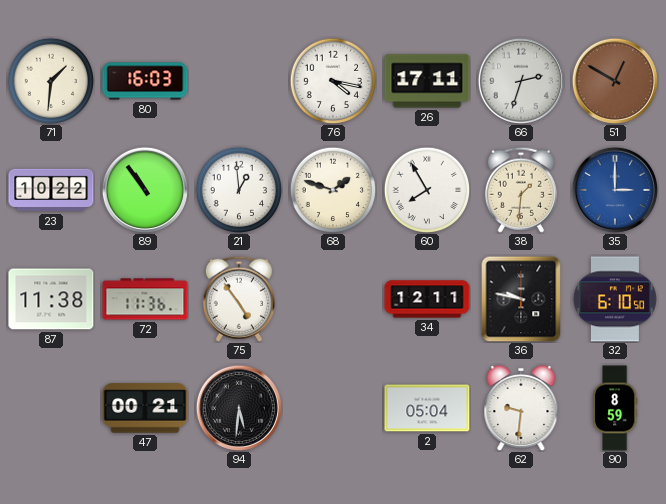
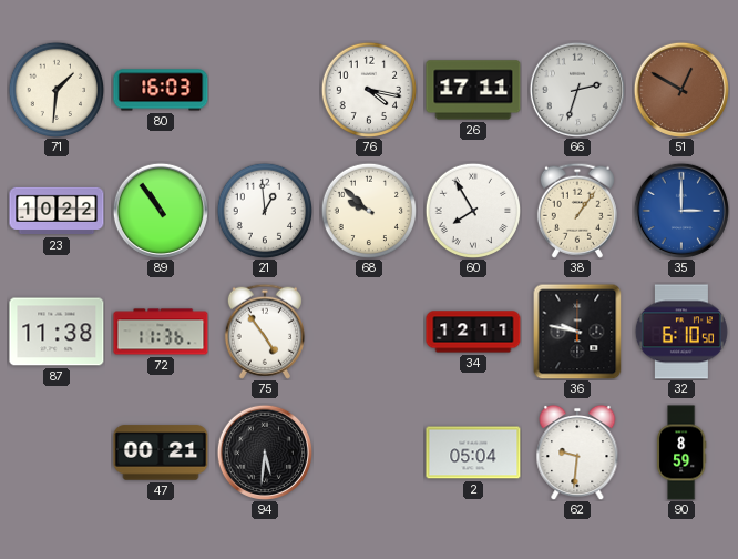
68: 1:48 -> 9:52
38: 1:31 -> 1:06
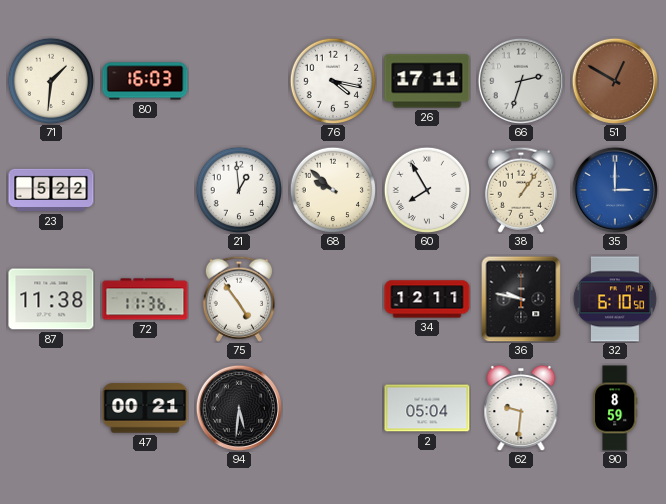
23: 10:22 -> 5:22
89: 10:54 -> none
